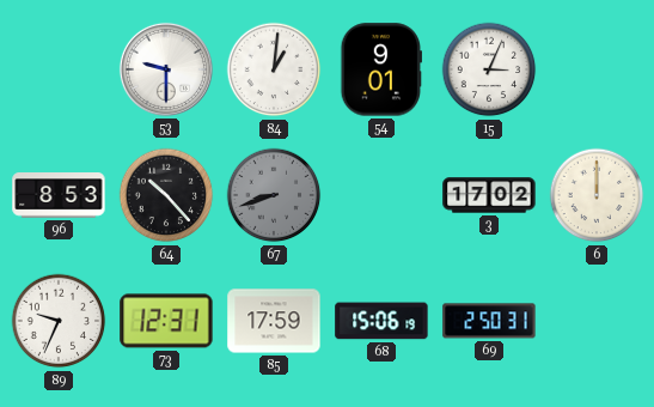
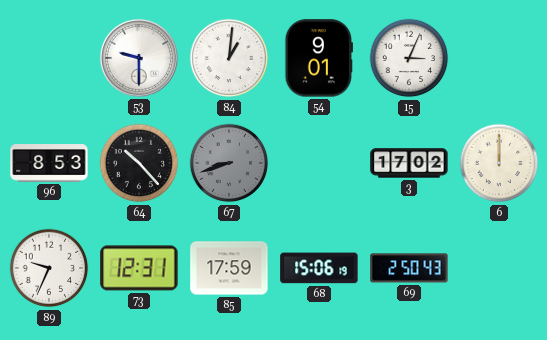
69: 2:50:31 -> 2:50:43
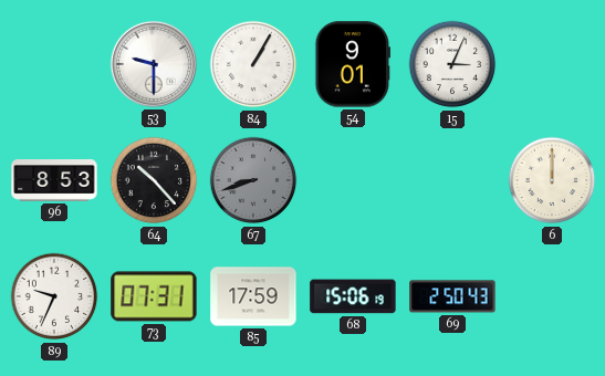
84: 1:01 -> 1:05
3: 17:02 -> none
73: 12:31 -> 07:31
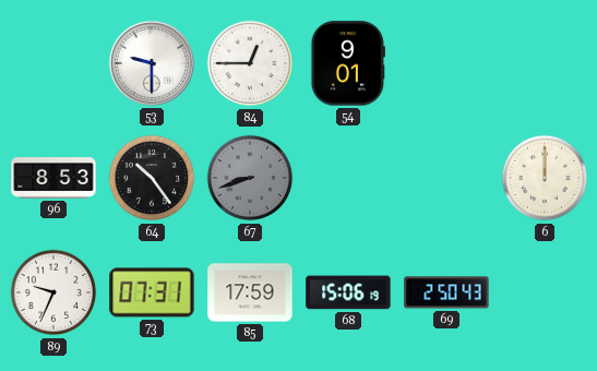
84: 1:05 -> 12:45
15: 3:04 -> none
64: 10:23 -> 10:24
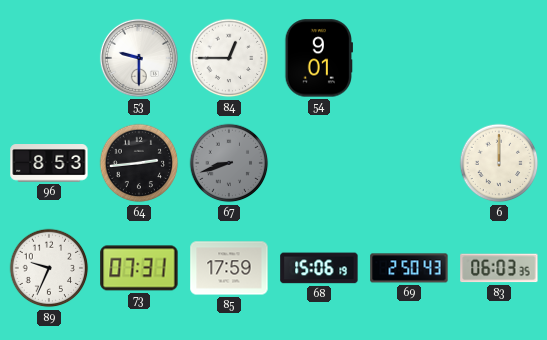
64: 10:24 -> 2:44
83: none -> 06:03
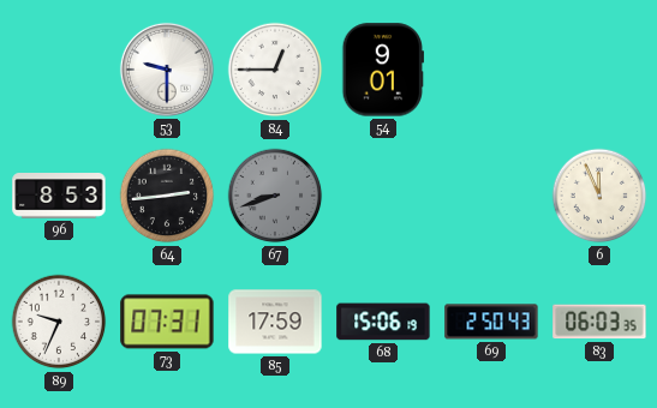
6: 12:00 -> 11:56
